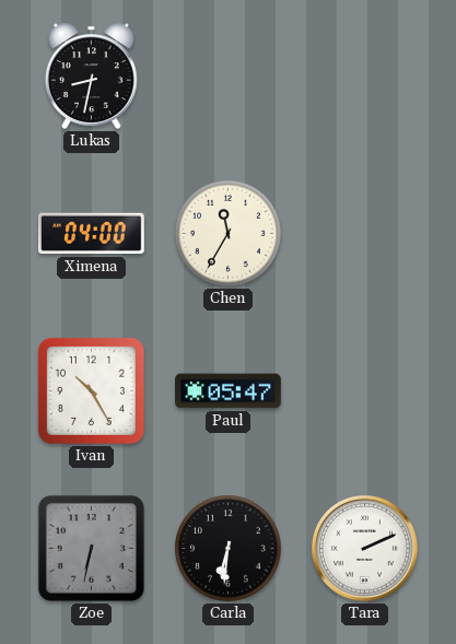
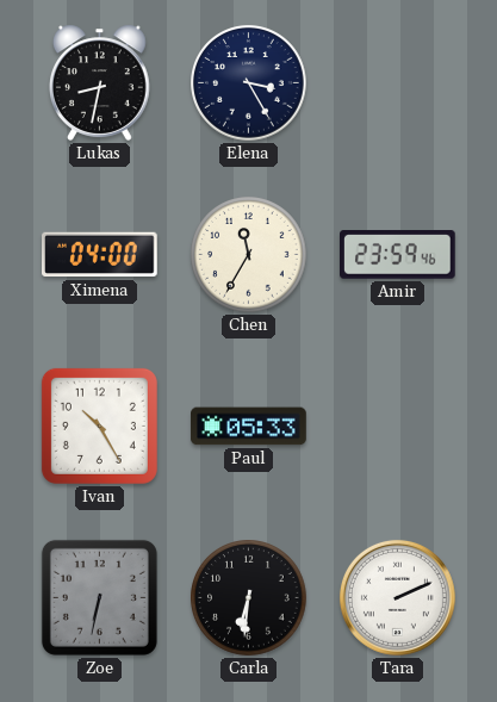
Elena: none -> 3:25
Amir: none -> 23:59
Paul: 05:47 -> 05:33
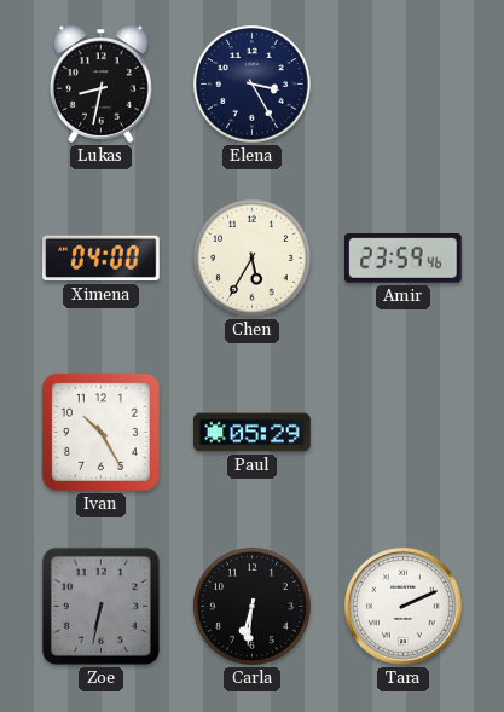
Chen: 11:35 -> 5:35
Paul: 05:33 -> 05:29
